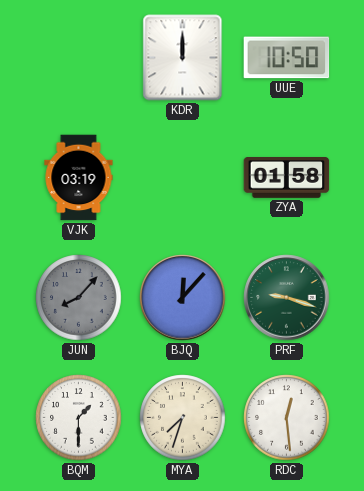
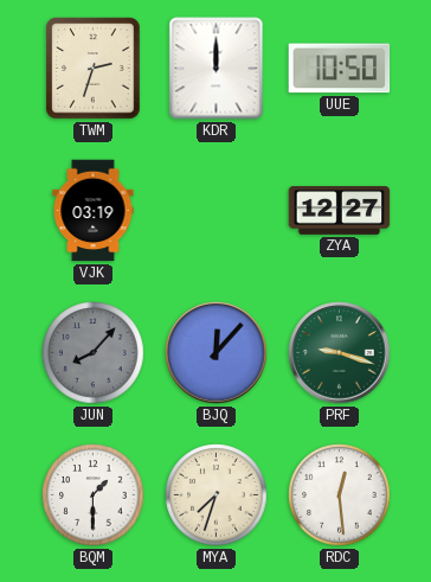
TWM: none -> 2:33
ZYA: 01:58 -> 12:27
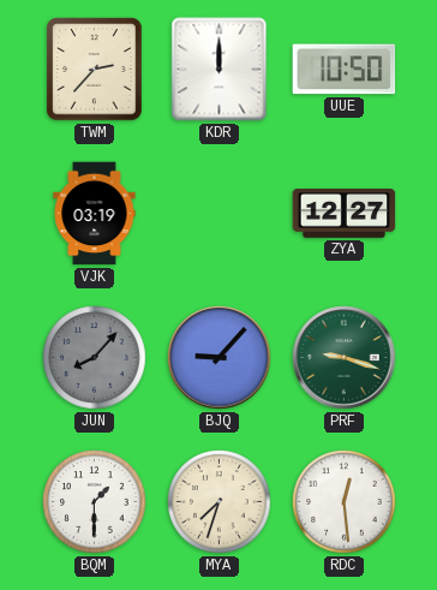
TWM: 2:33 -> 2:37
BJQ: 12:07 -> 9:07
